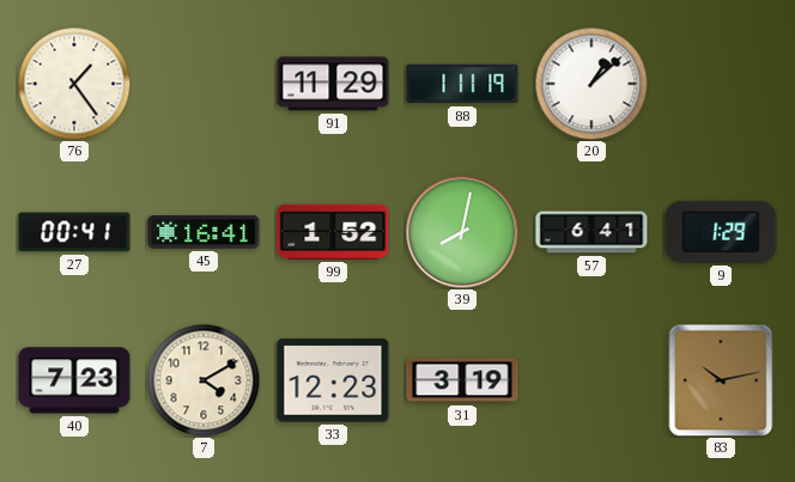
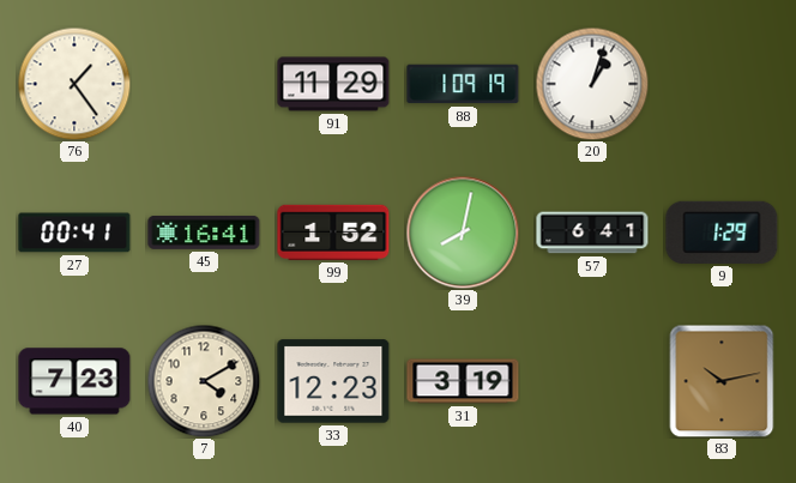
88: 1:11 -> 1:09
20: 1:08 -> 1:03
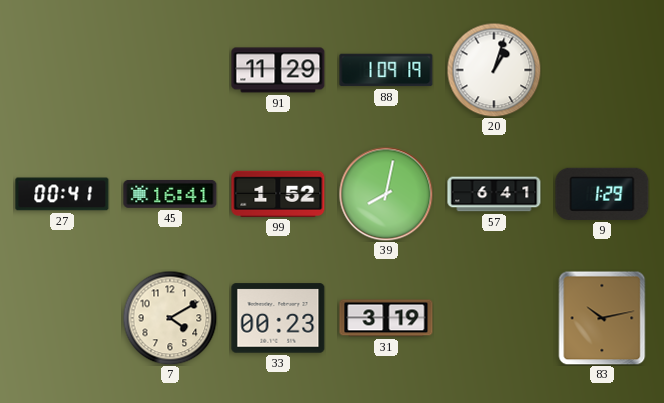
76: 1:24 -> none
40: 7:23 -> none
33: 12:23 -> 00:23
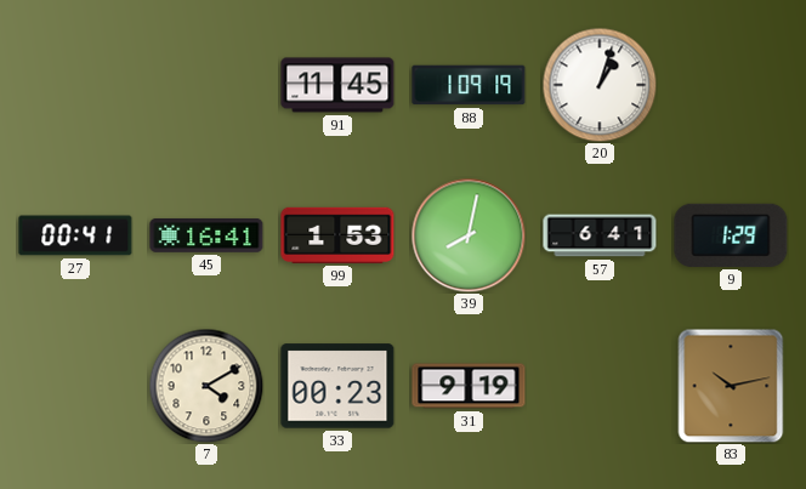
91: 11:29 -> 11:45
99: 1:52 -> 1:53
31: 3:19 -> 9:19
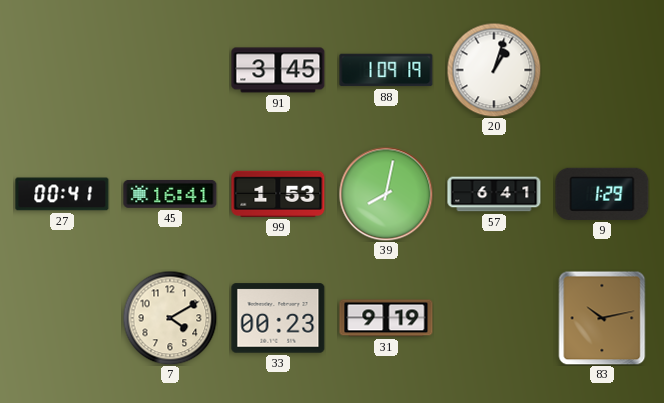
91: 11:45 -> 3:45
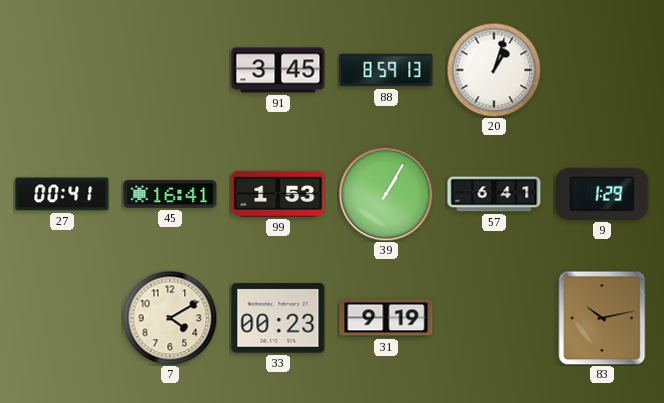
88: 1:09 -> 8:59
39: 8:02 -> 1:05
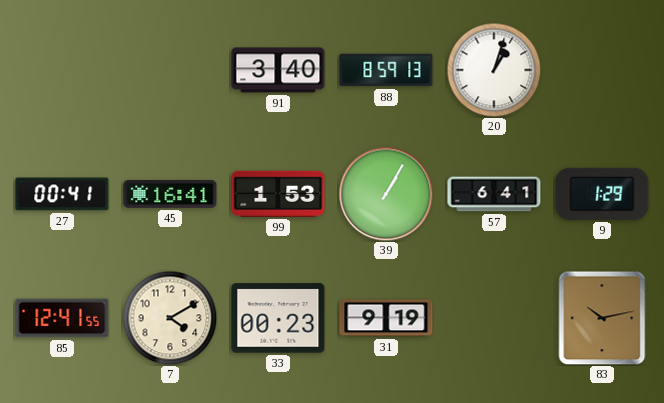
91: 3:45 -> 3:40
85: none -> 12:41
